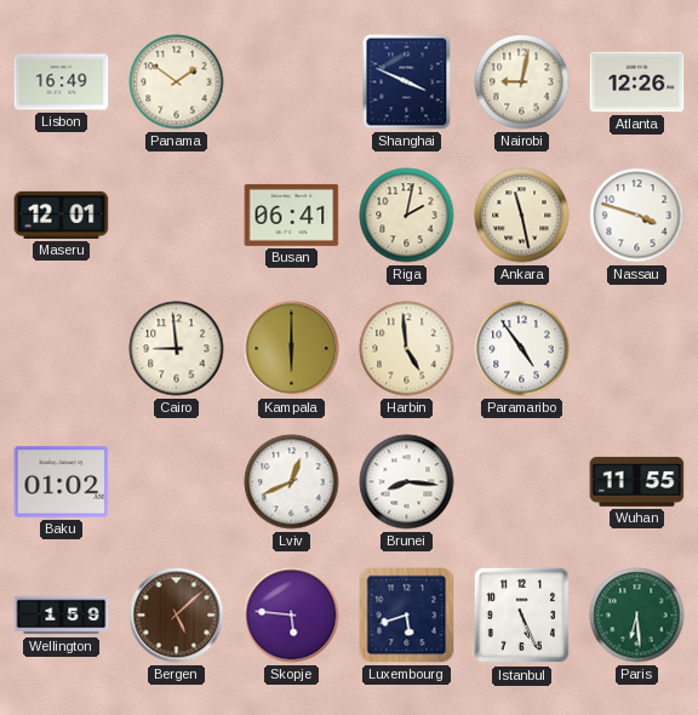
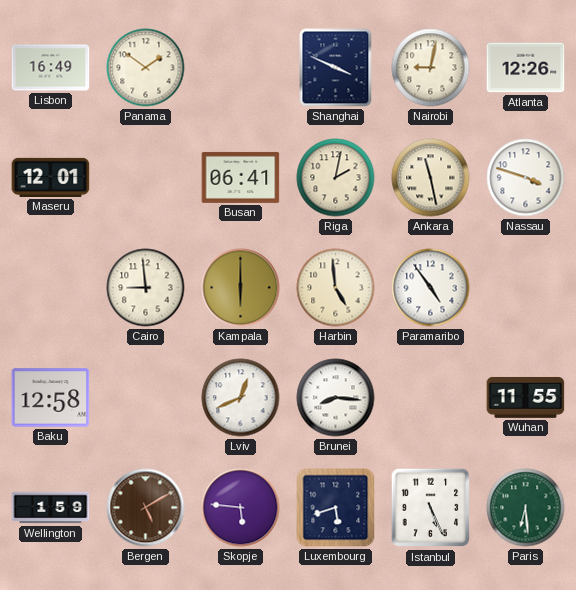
Baku: 01:02 -> 12:58
Bergen: 5:08 -> 5:10
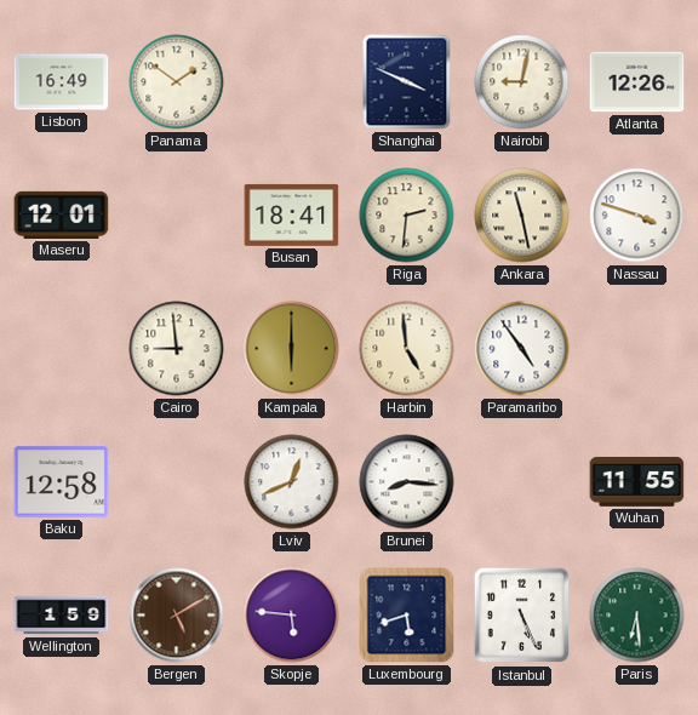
Busan: 06:41 -> 18:41
Riga: 2:02 -> 2:31
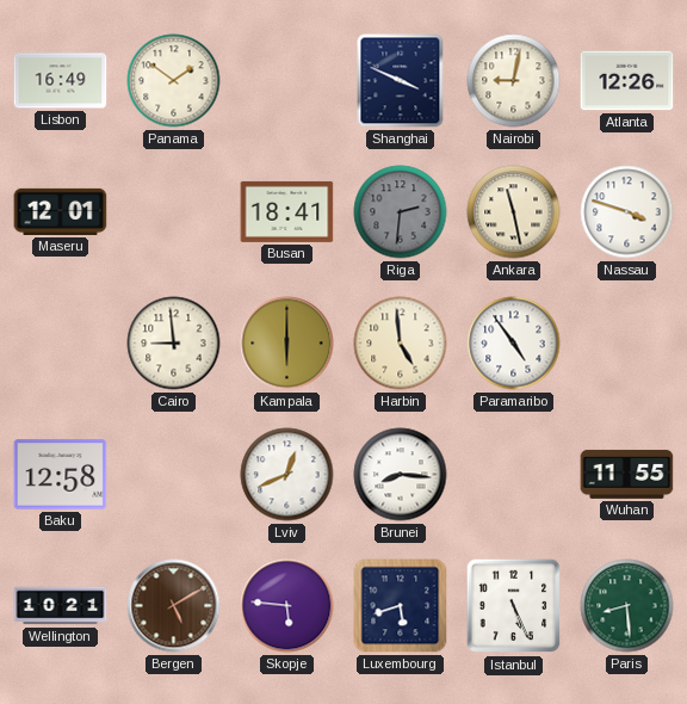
Riga dial: cream -> grey
Wellington: 1:59 -> 10:21
Paris: 6:29 -> 8:29
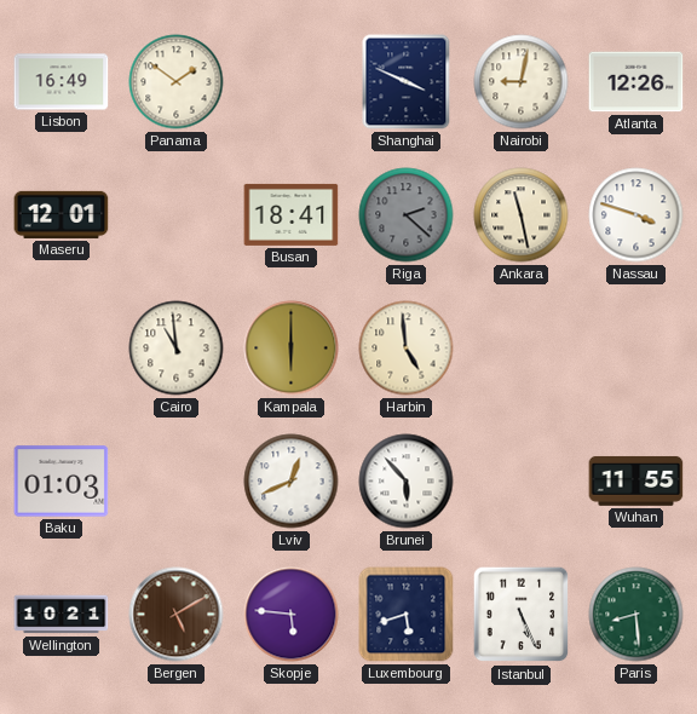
Riga: 2:31 -> 2:22
Cairo: 8:59 -> 10:59
Paramaribo: 4:54 -> none
Baku: 12:58 -> 01:03
Brunei: 8:16 -> 5:53
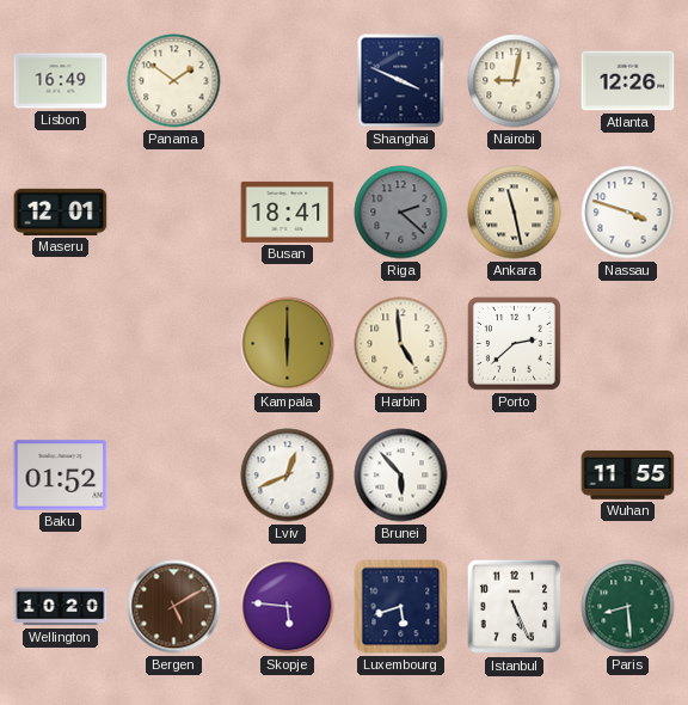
Cairo: 10:59 -> none
Porto: none -> 2:38
Baku: 01:03 -> 01:52
Wellington: 10:21 -> 10:20
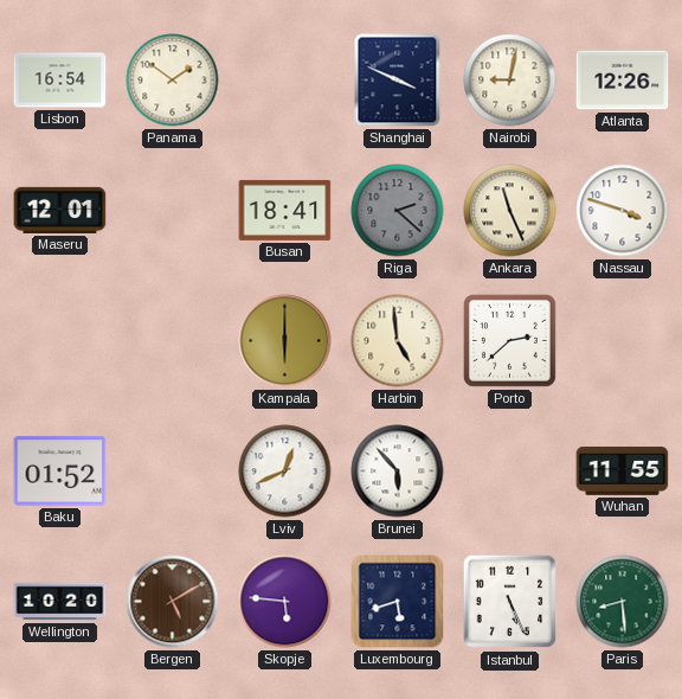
Lisbon: 16:49 -> 16:54
Ankara: 11:28 -> 11:26
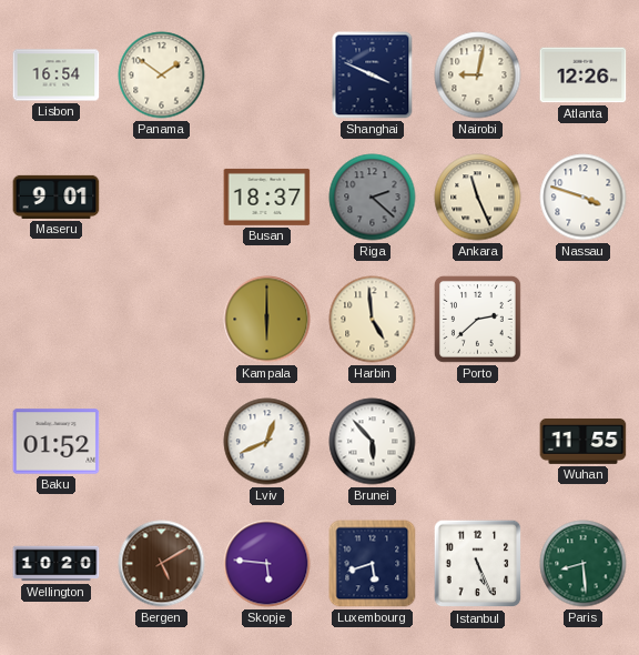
Maseru: 12:01 -> 9:01
Busan: 18:41 -> 18:37
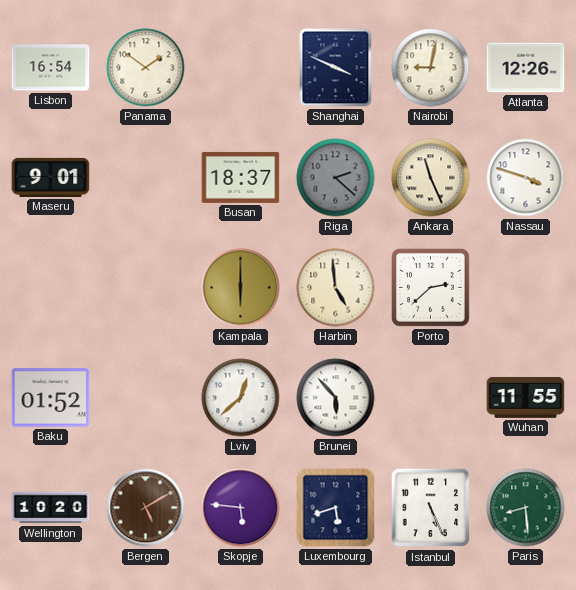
Lviv: 12:41 -> 12:38
